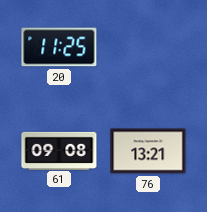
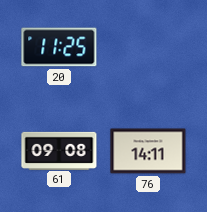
76: 13:21 -> 14:11
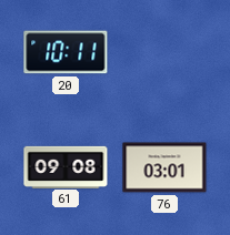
20: 11:25 -> 10:11
76: 14:11 -> 03:01
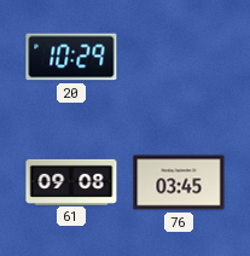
20: 10:11 -> 10:29
76: 03:01 -> 03:45
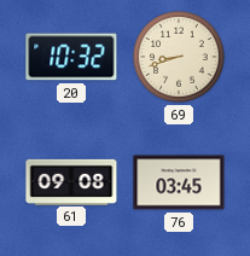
20: 10:29 -> 10:32
69: none -> 8:42
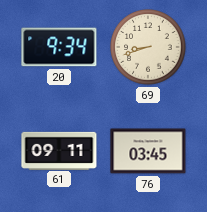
20: 10:32 -> 9:34
61: 09:08 -> 09:11
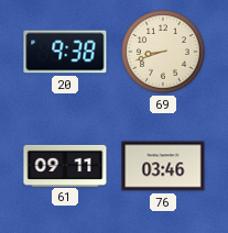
20: 9:34 -> 9:38
76: 03:45 -> 03:46
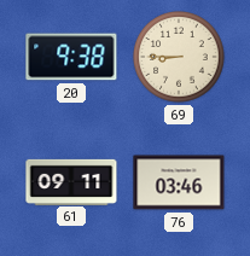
69: 8:42 -> 8:45
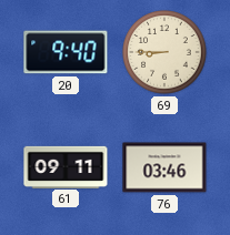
20: 9:38 -> 9:40
